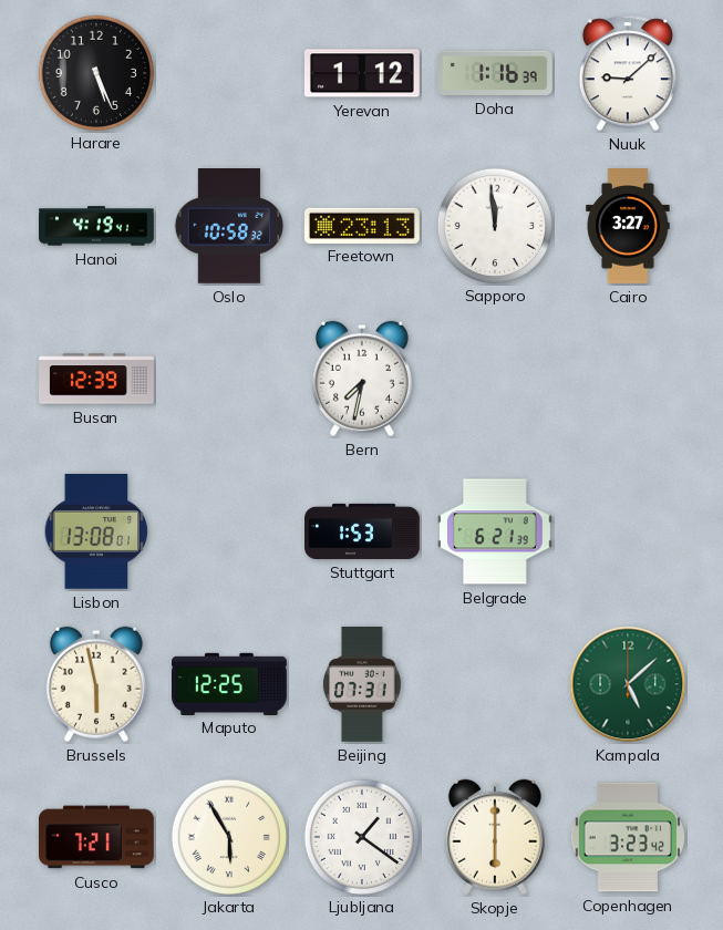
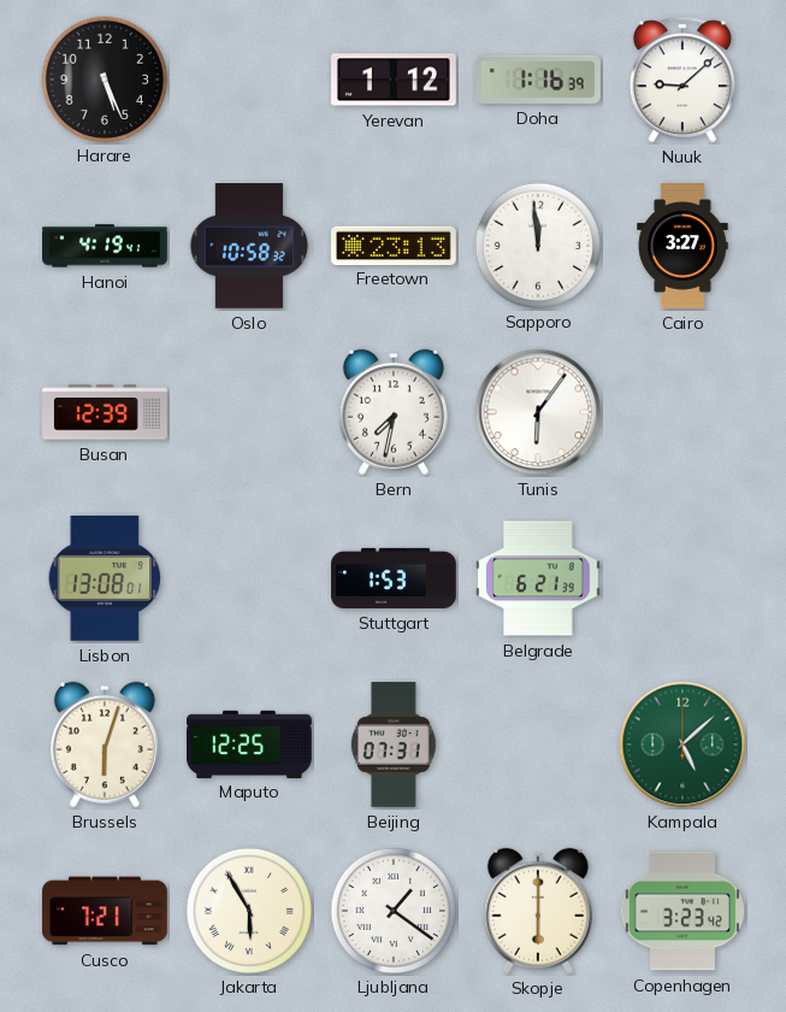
Tunis: none -> 6:06
Brussels: 5:58 -> 6:03
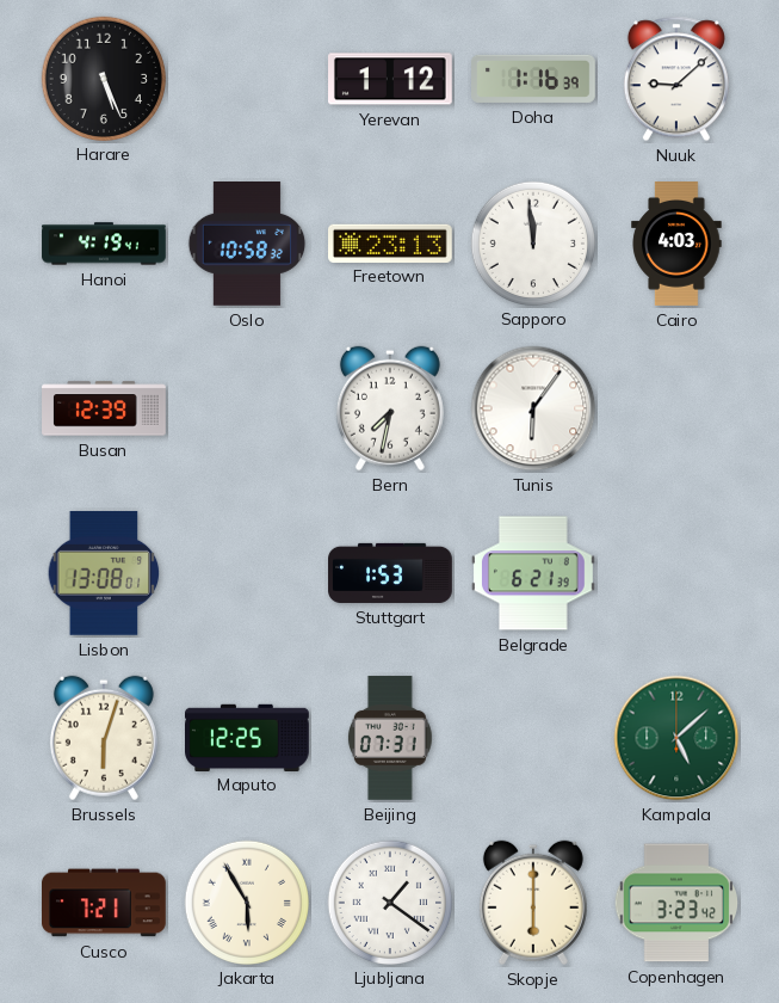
Cairo: 3:27 -> 4:03
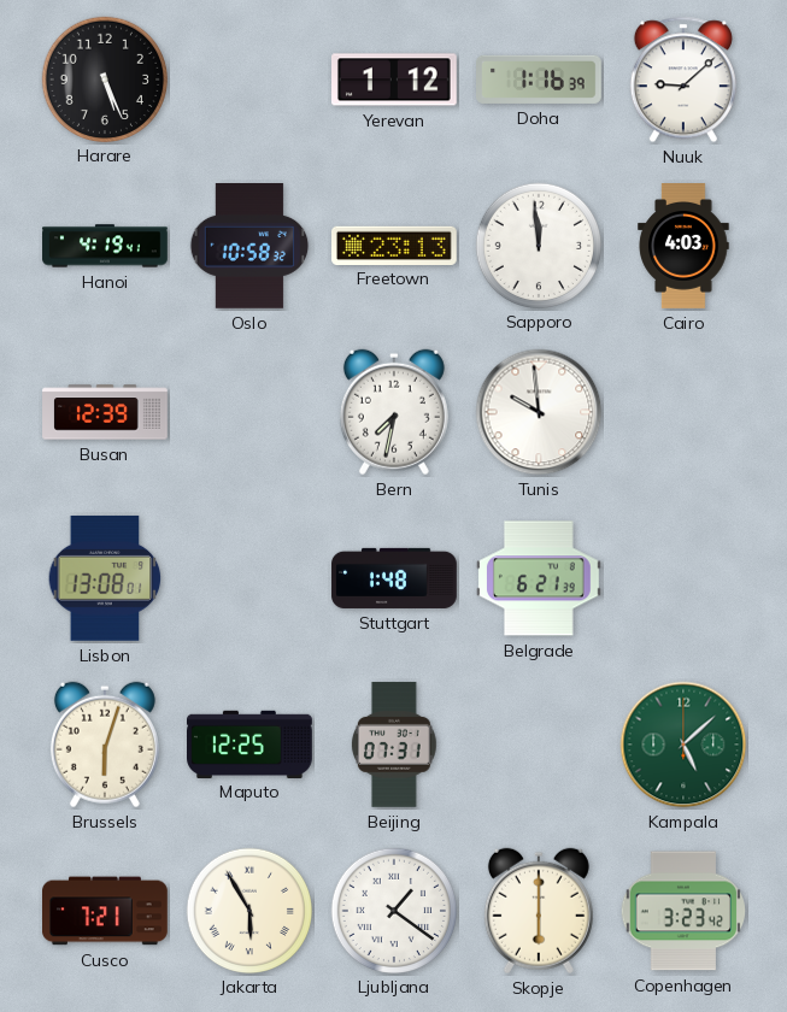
Tunis: 6:06 -> 9:59
Stuttgart: 1:53 -> 1:48
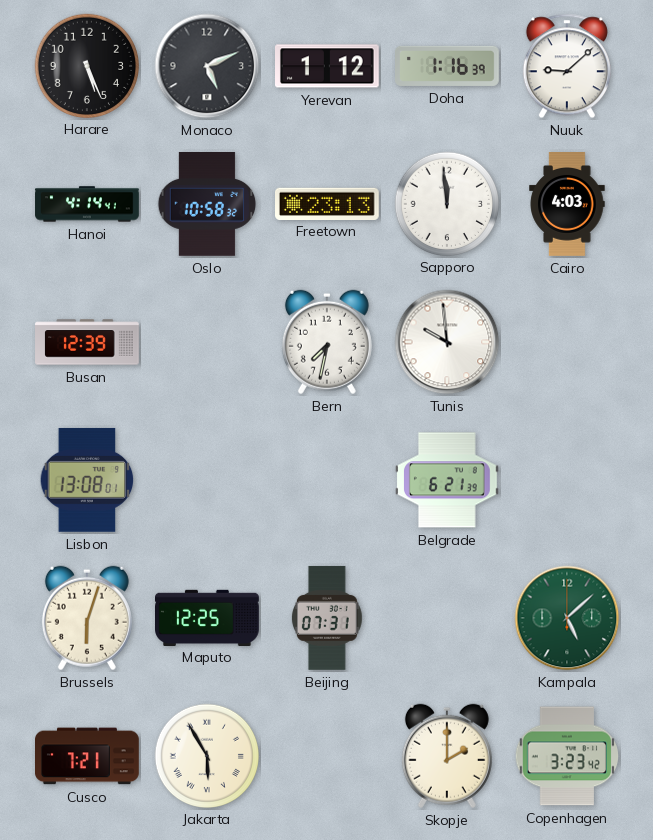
Monaco: none -> 5:11
Hanoi: 4:19 -> 4:14
Stuttgart: 1:48 -> none
Ljubljana: 1:21 -> none
Skopje: 6:00 -> 2:00
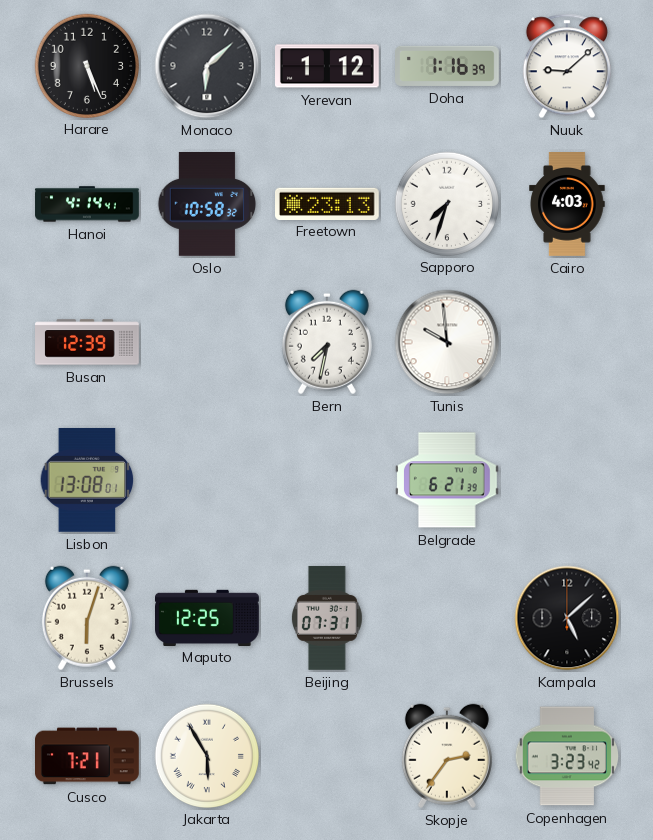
Monaco: 5:11 -> 6:08
Sapporo: 11:59 -> 7:33
Kampala dial: green -> black
Skopje: 2:00 -> 2:36
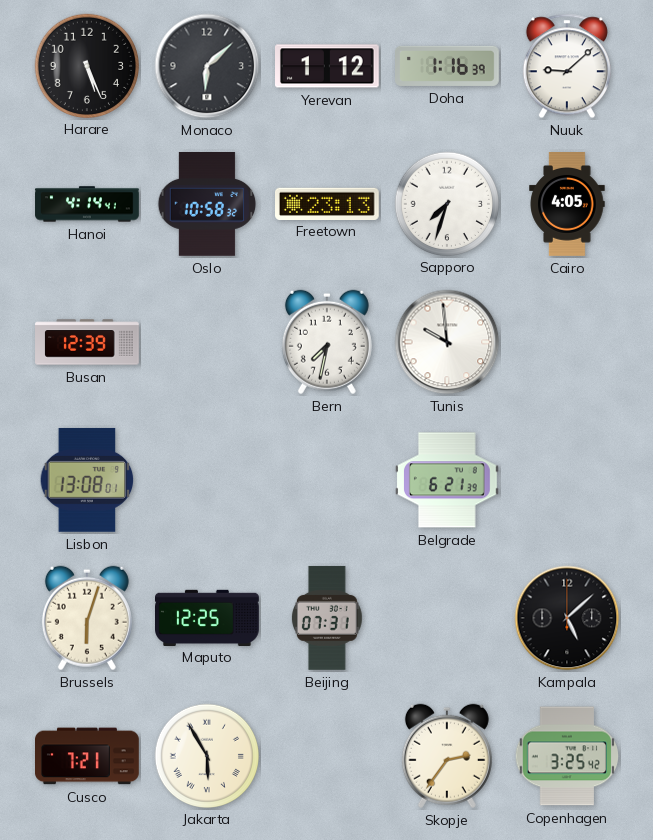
Cairo: 4:03 -> 4:05
Copenhagen: 3:23 -> 3:25
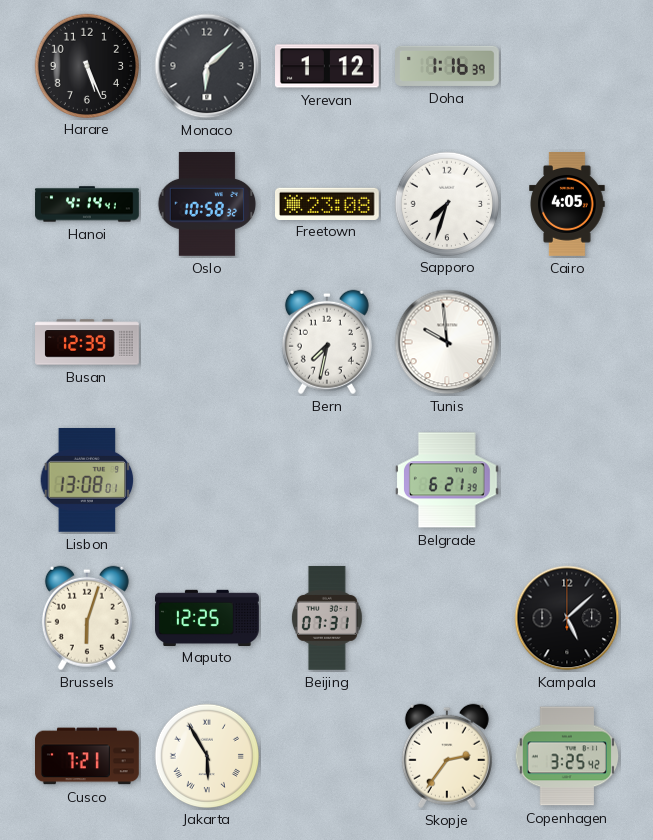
Nuuk: 9:08 -> none
Freetown: 23:13 -> 23:08
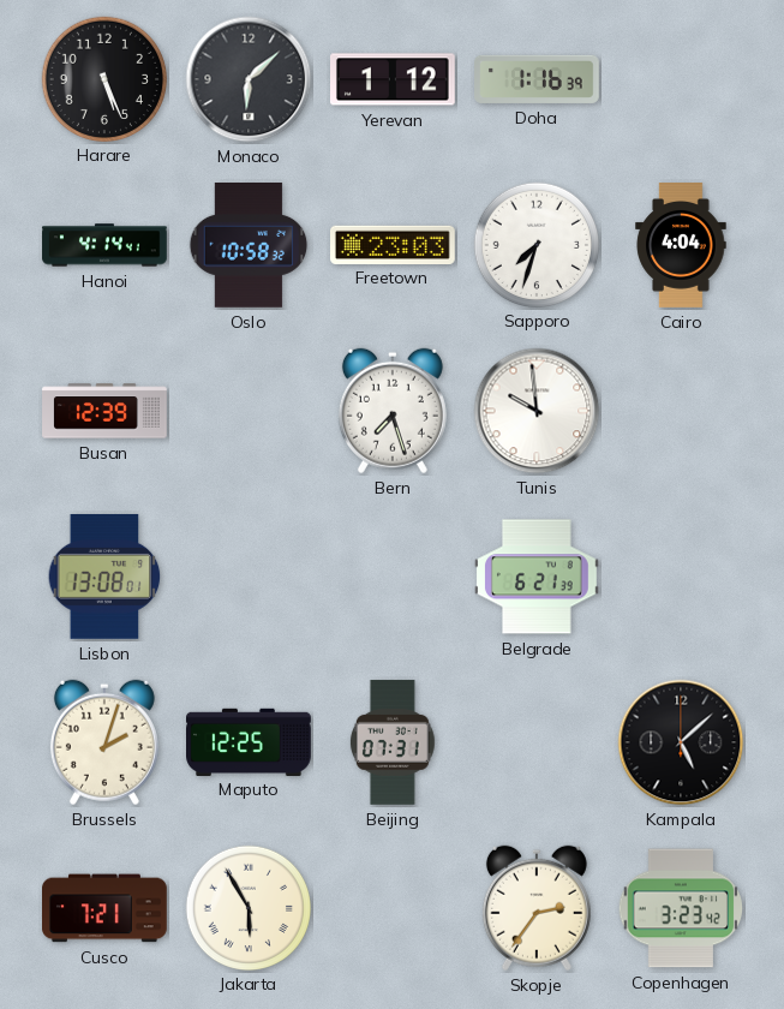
Freetown: 23:08 -> 23:03
Cairo: 4:05 -> 4:04
Bern: 7:32 -> 7:27
Brussels: 6:03 -> 2:03
Copenhagen: 3:25 -> 3:23
